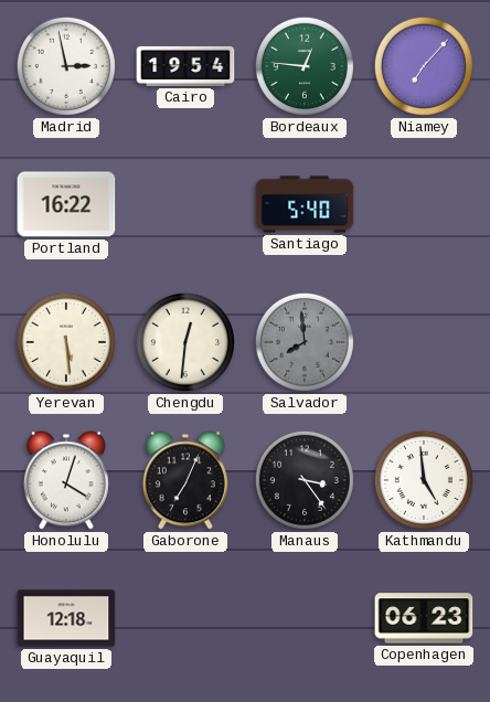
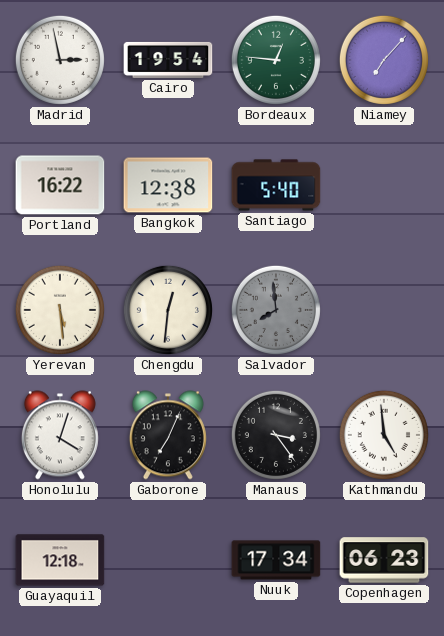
Bangkok: none -> 12:38
Nuuk: none -> 17:34
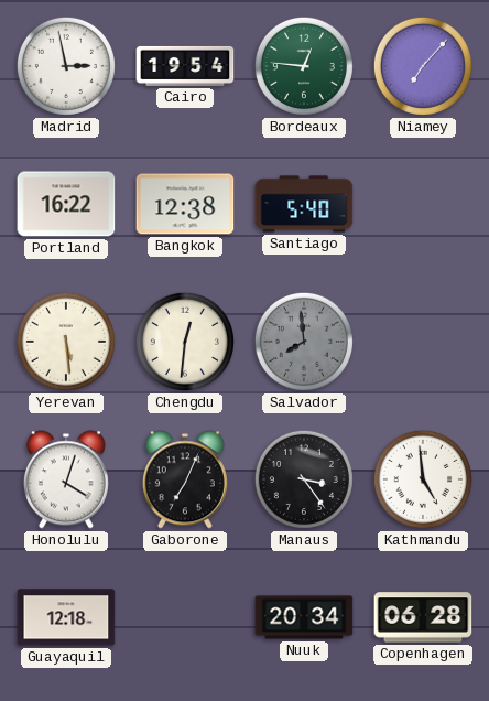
Nuuk: 17:34 -> 20:34
Copenhagen: 06:23 -> 06:28
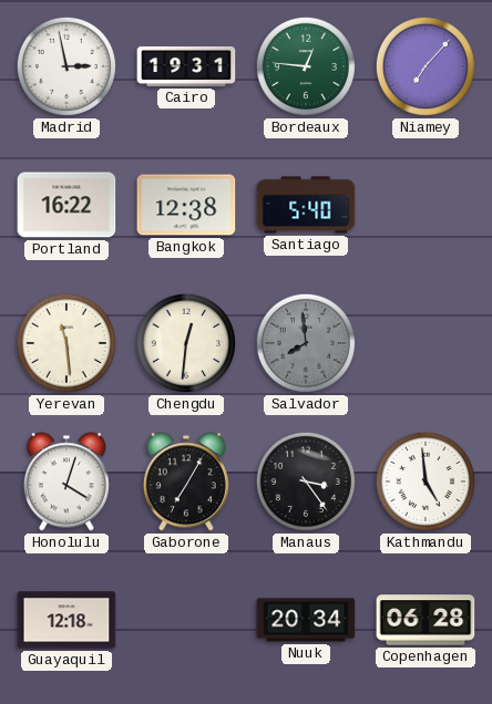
Cairo: 19:54 -> 19:31
Yerevan: 5:29 -> 11:29
Gaborone: 7:04 -> 7:05
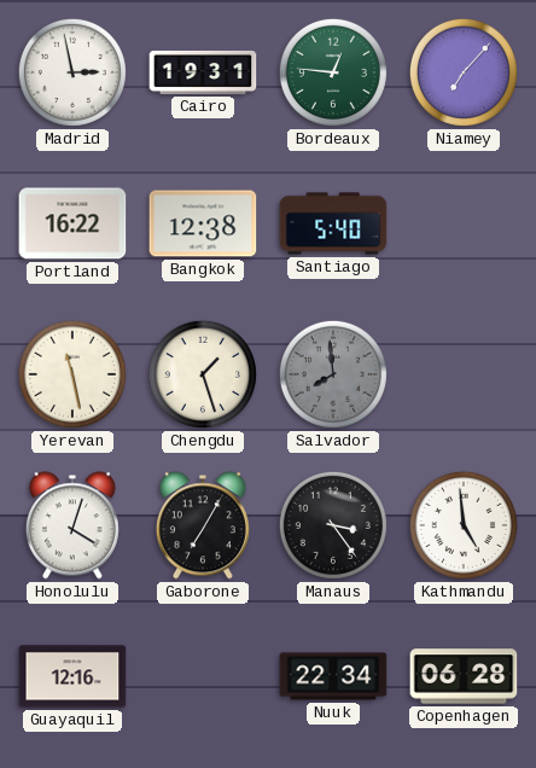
Yerevan: 11:29 -> 11:28
Chengdu: 12:31 -> 1:27
Guayaquil: 12:18 -> 12:16
Nuuk: 20:34 -> 22:34
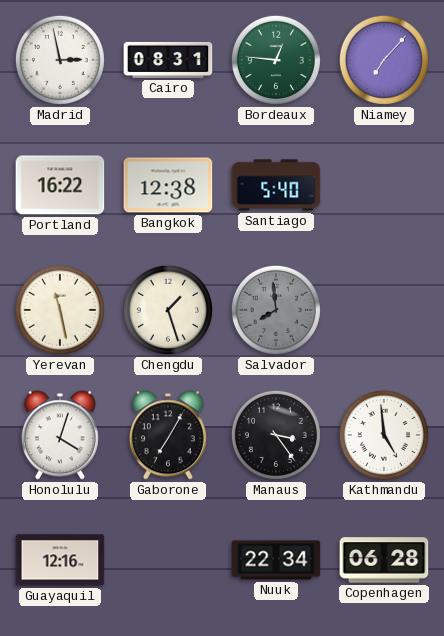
Cairo: 19:31 -> 08:31
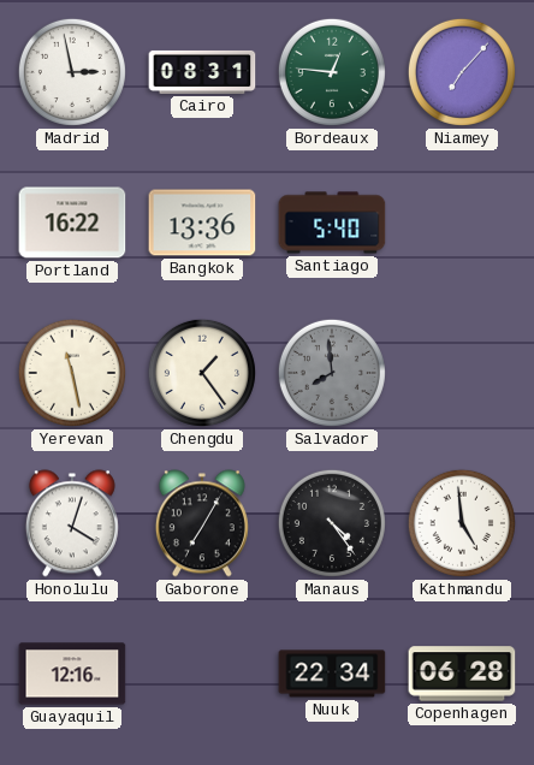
Bangkok: 12:38 -> 13:36
Chengdu: 1:27 -> 1:24
Manaus: 3:24 -> 4:24
